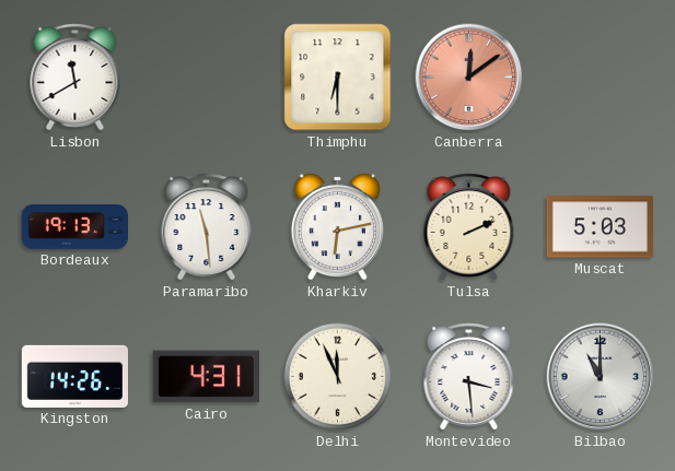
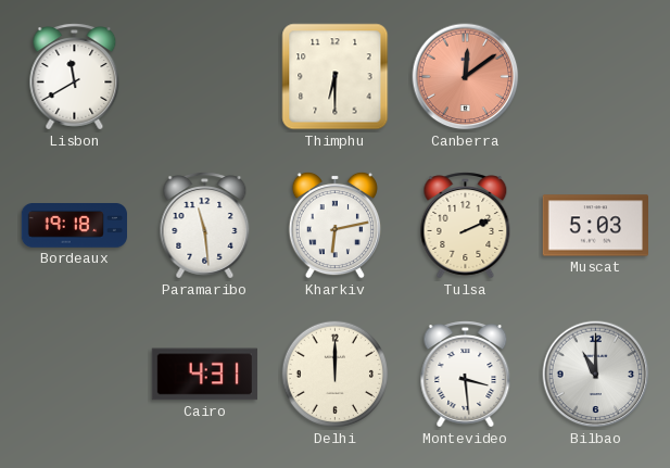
Bordeaux: 19:13 -> 19:18
Kingston: 14:26 -> none
Delhi: 11:56 -> 12:00
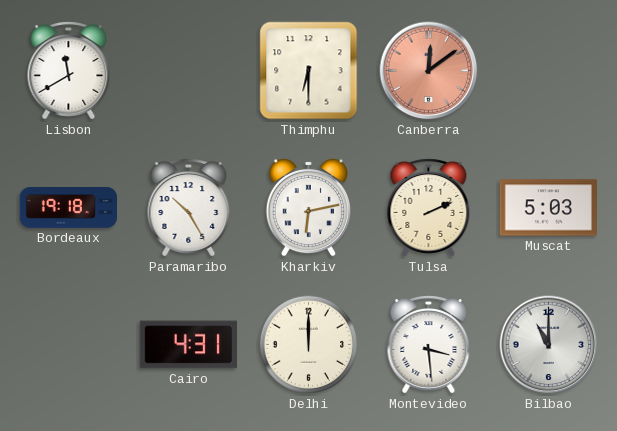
Paramaribo: 11:29 -> 10:25
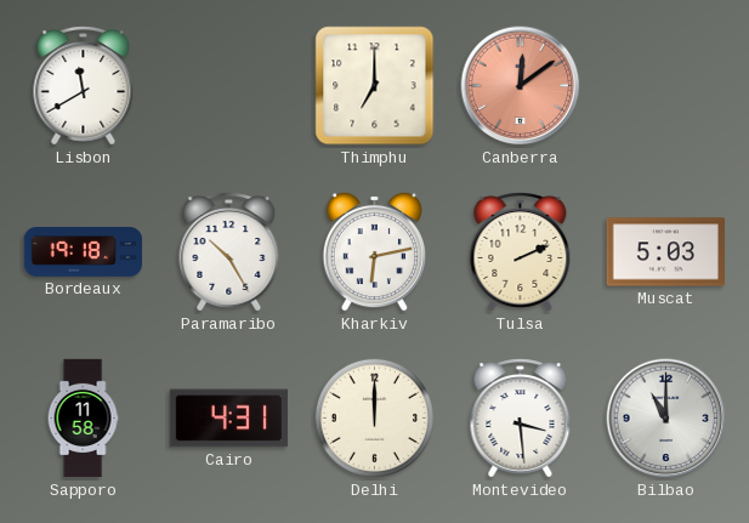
Thimphu: 6:30 -> 7:00
Sapporo: none -> 11:58
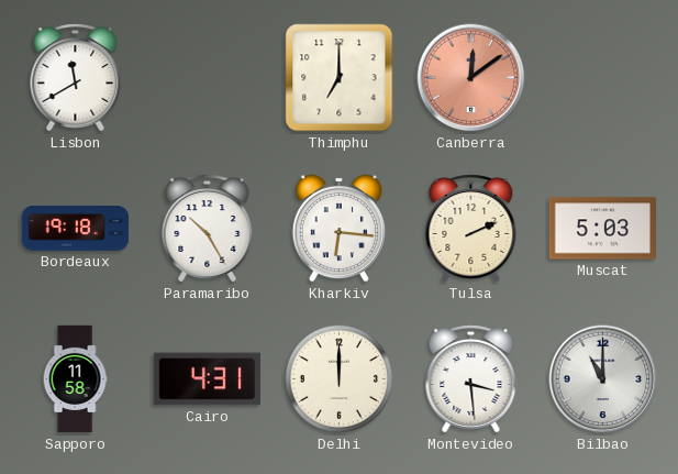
Kharkiv: 6:13 -> 6:16
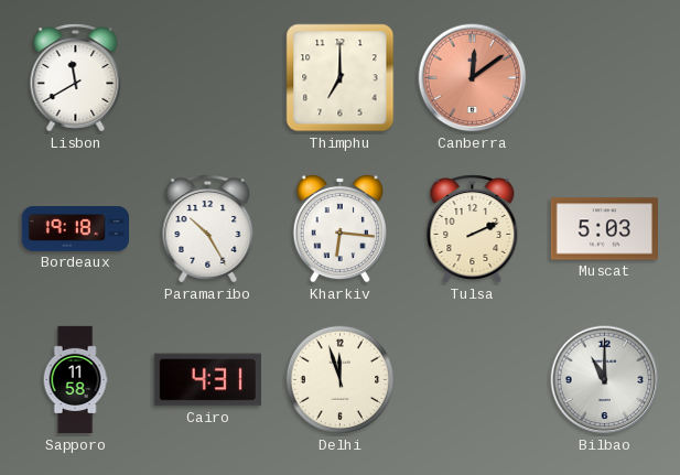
Delhi: 12:00 -> 11:57
Montevideo: 3:29 -> none
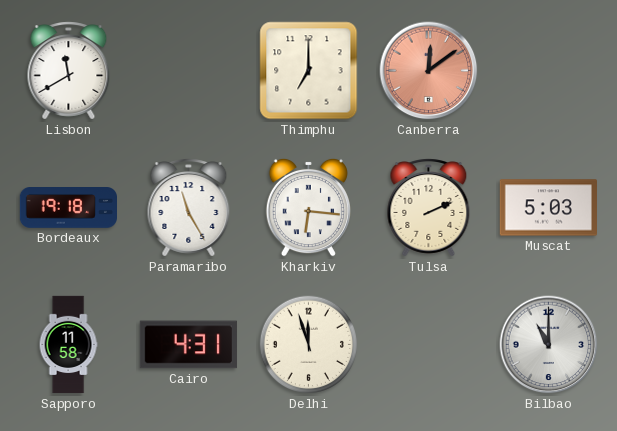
Paramaribo: 10:25 -> 11:25
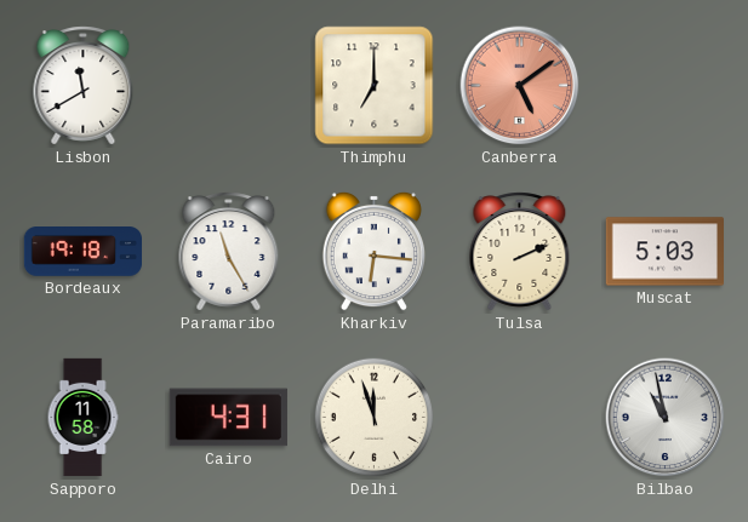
Canberra: 12:09 -> 5:09
Bilbao: 11:00 -> 10:58
